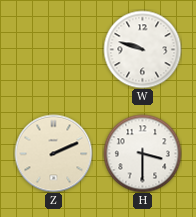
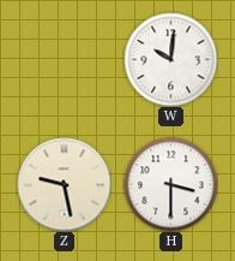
W: 9:48 -> 10:01
Z: 2:11 -> 9:28
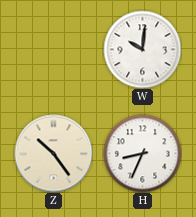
Z: 9:28 -> 10:24
H: 3:30 -> 8:34
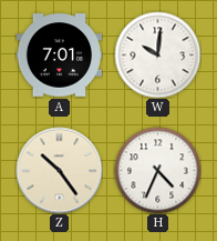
A: none -> 7:01
H: 8:34 -> 4:34
